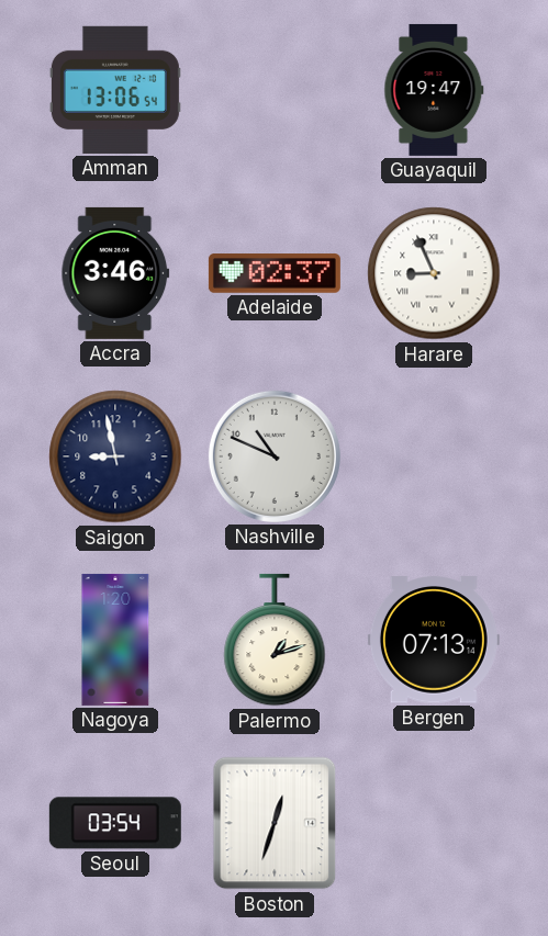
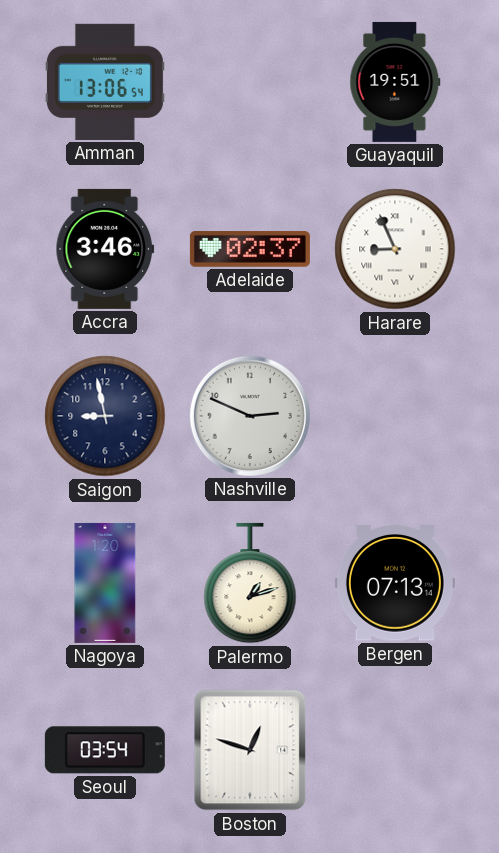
Guayaquil: 19:47 -> 19:51
Nashville: 10:49 -> 2:49
Boston: 12:33 -> 12:48
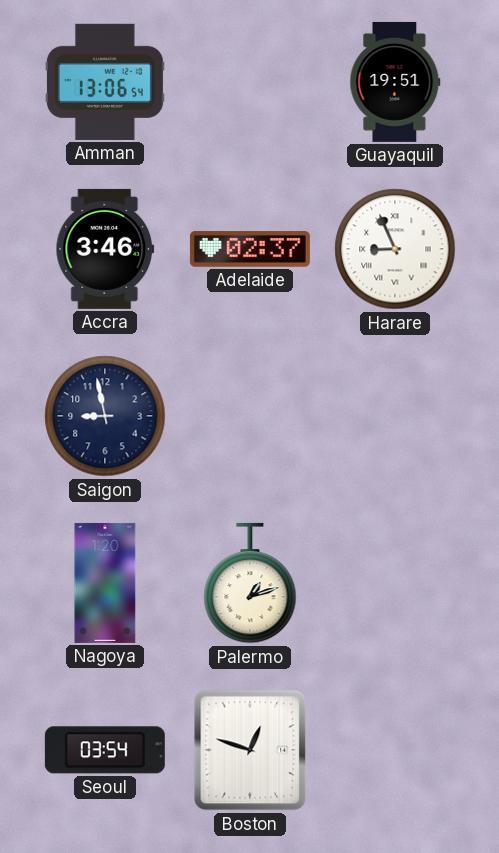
Nashville: 2:49 -> none
Bergen: 07:13 -> none
